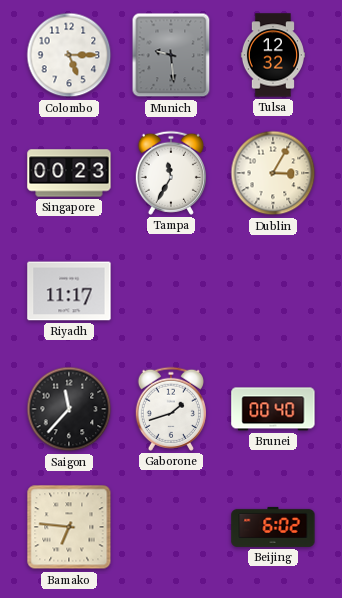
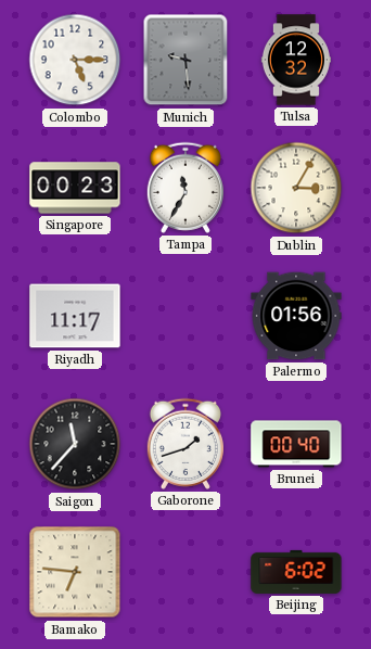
Palermo: none -> 01:56
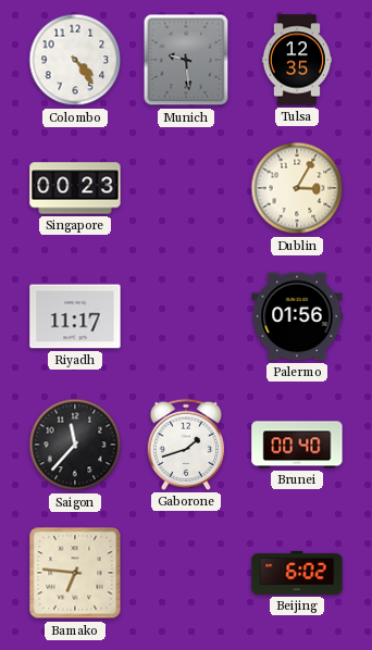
Colombo: 5:15 -> 4:24
Tulsa: 12:32 -> 12:35
Tampa: 11:35 -> none
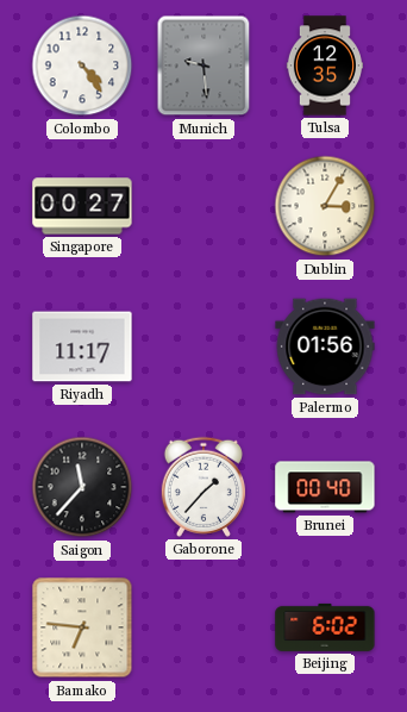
Singapore: 00:23 -> 00:27
Gaborone: 1:42 -> 1:37
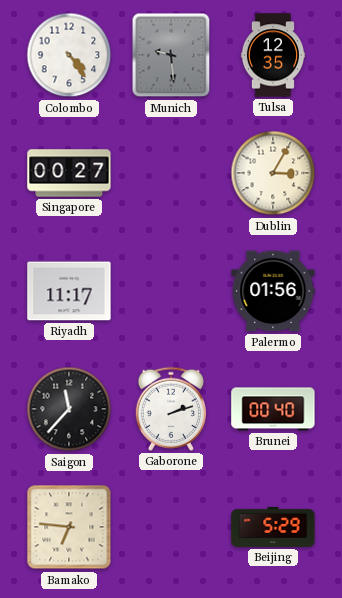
Gaborone: 1:37 -> 2:12
Beijing: 6:02 -> 5:29
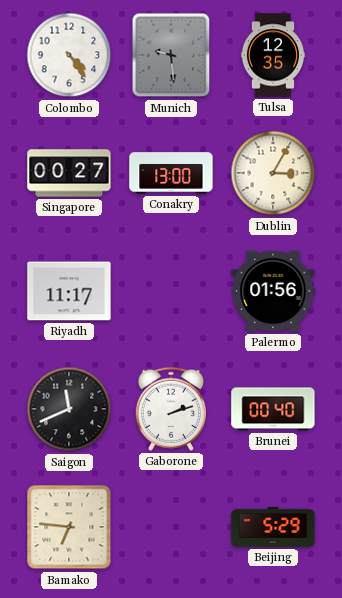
Conakry: none -> 13:00
Saigon: 11:37 -> 11:41
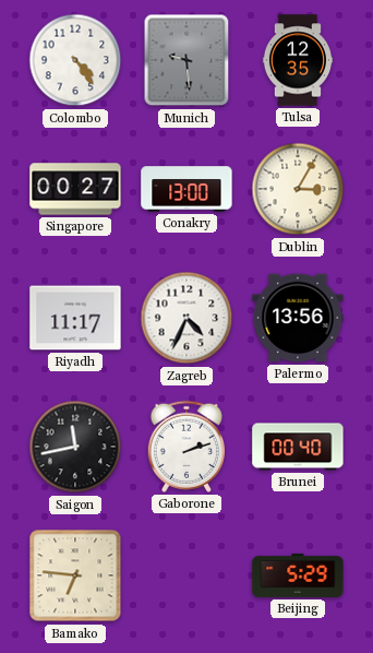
Zagreb: none -> 4:34
Palermo: 01:56 -> 13:56
Saigon: 11:41 -> 11:43
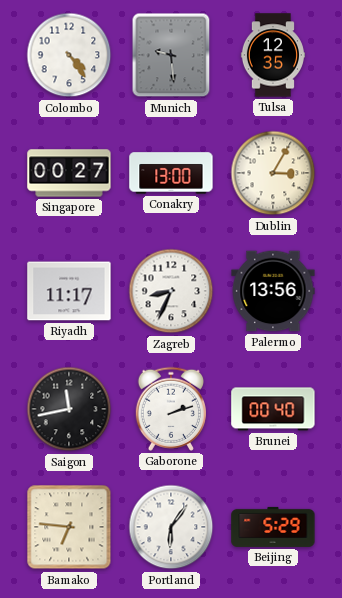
Zagreb: 4:34 -> 8:34
Portland: none -> 6:06
